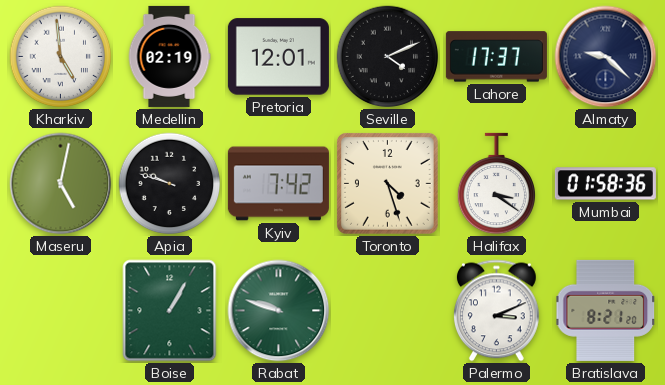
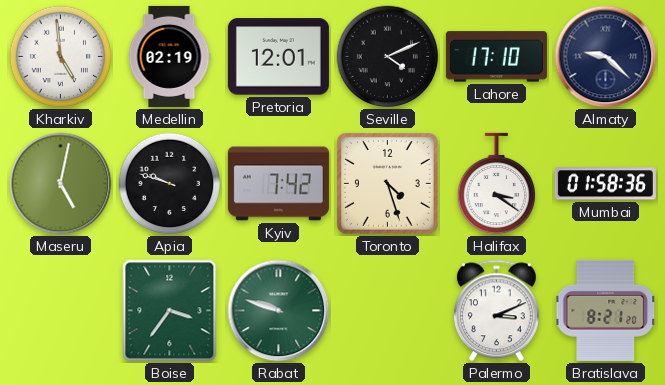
Lahore: 17:37 -> 17:10
Boise: 1:05 -> 3:36
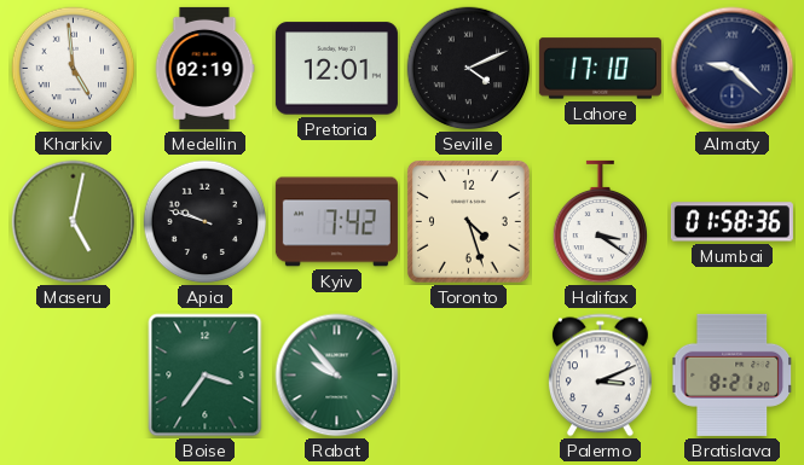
Rabat: 9:48 -> 9:53
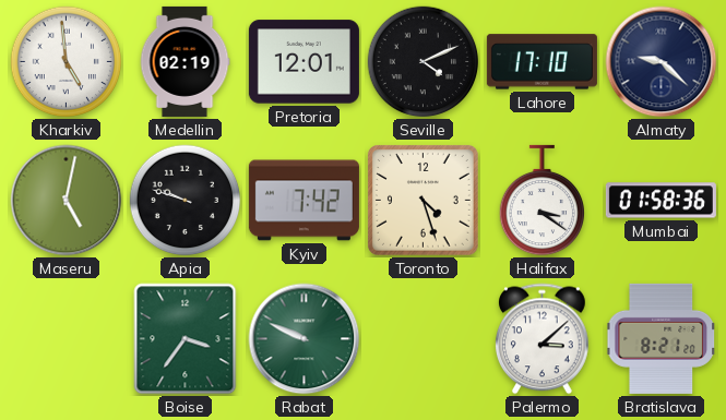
Rabat: 9:53 -> 9:49
Palermo: 3:11 -> 3:08
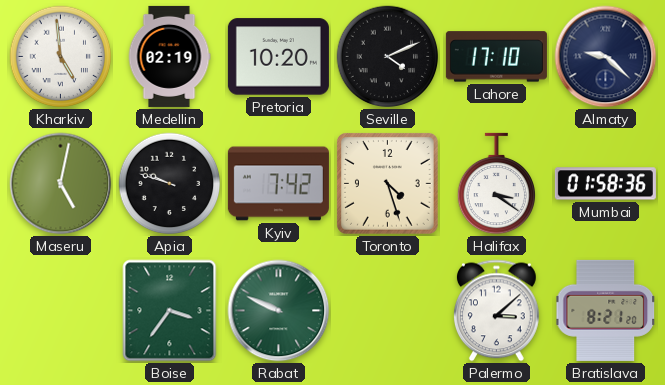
Pretoria: 12:01 -> 10:20
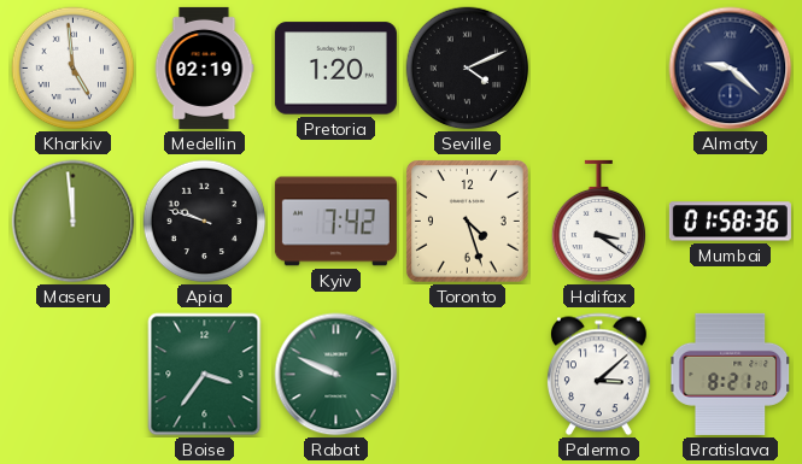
Pretoria: 10:20 -> 1:20
Lahore: 17:10 -> none
Maseru: 5:02 -> 11:59
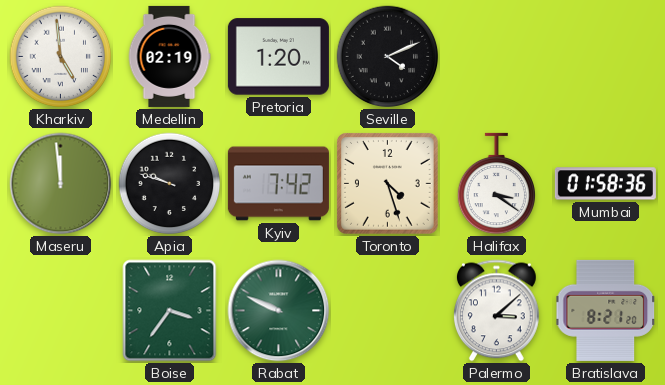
Almaty: 9:22 -> none
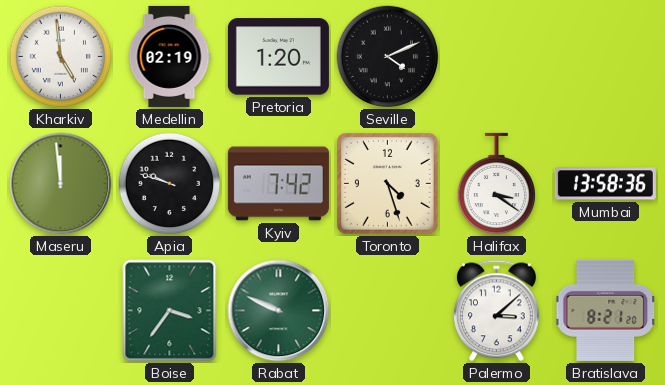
Mumbai: 01:58 -> 13:58
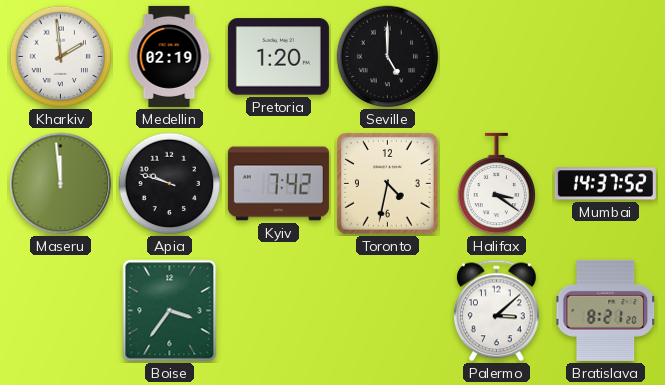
Kharkiv: 4:59 -> 1:59
Seville: 4:11 -> 5:00
Toronto: 4:27 -> 4:32
Mumbai: 13:58 -> 14:37
Rabat: 9:49 -> none
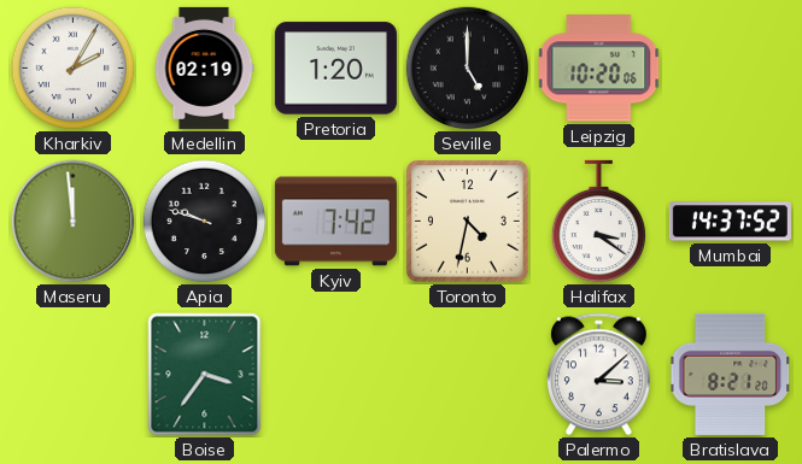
Kharkiv: 1:59 -> 2:05
Leipzig: none -> 10:20
